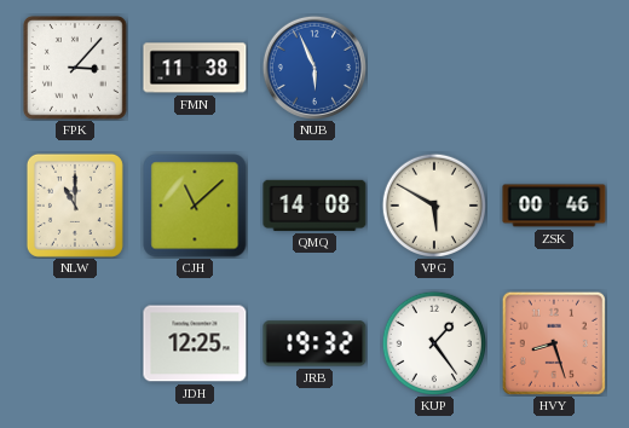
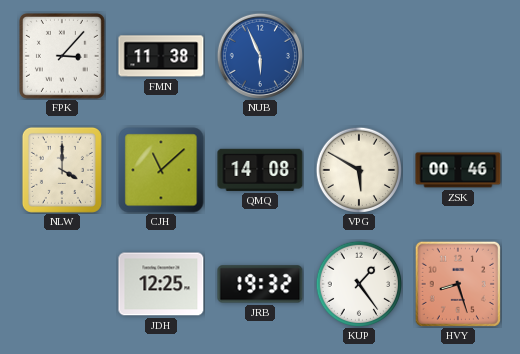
NLW: 11:00 -> 4:00
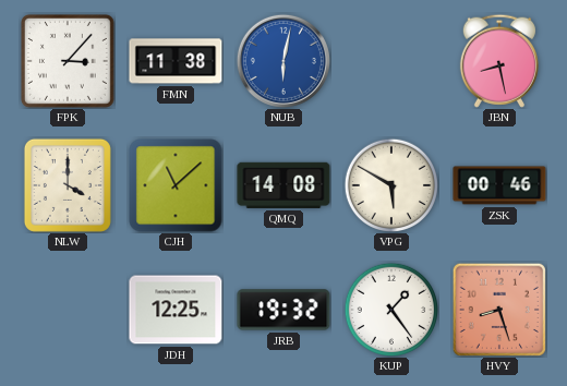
NUB: 5:56 -> 6:02
JBN: none -> 8:28
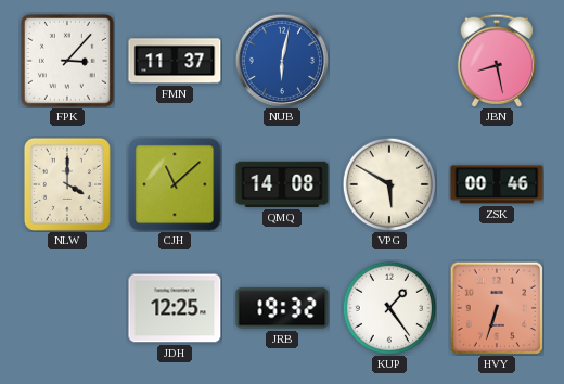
FMN: 11:38 -> 11:37
HVY: 8:27 -> 6:33
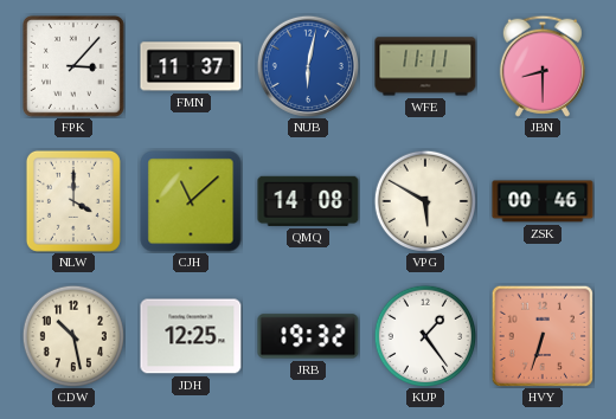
WFE: none -> 11:11
JBN: 8:28 -> 8:30
CDW: none -> 10:28
